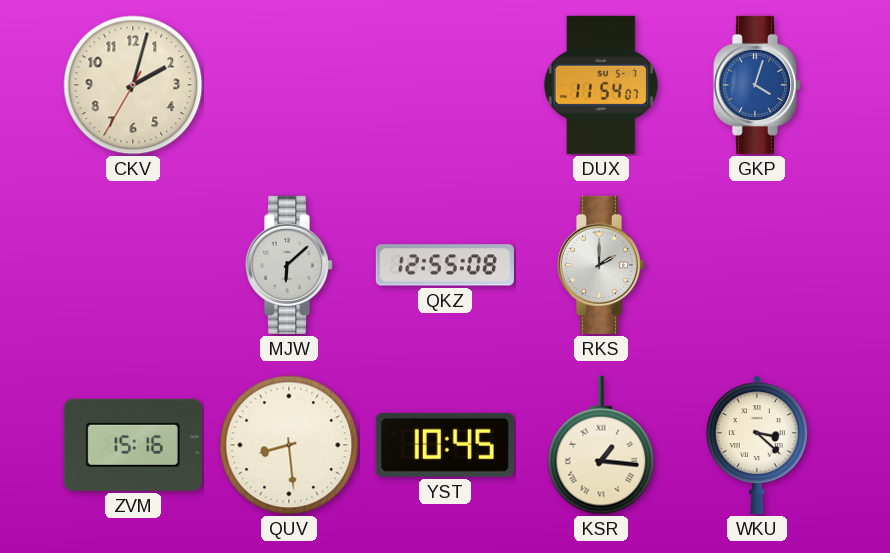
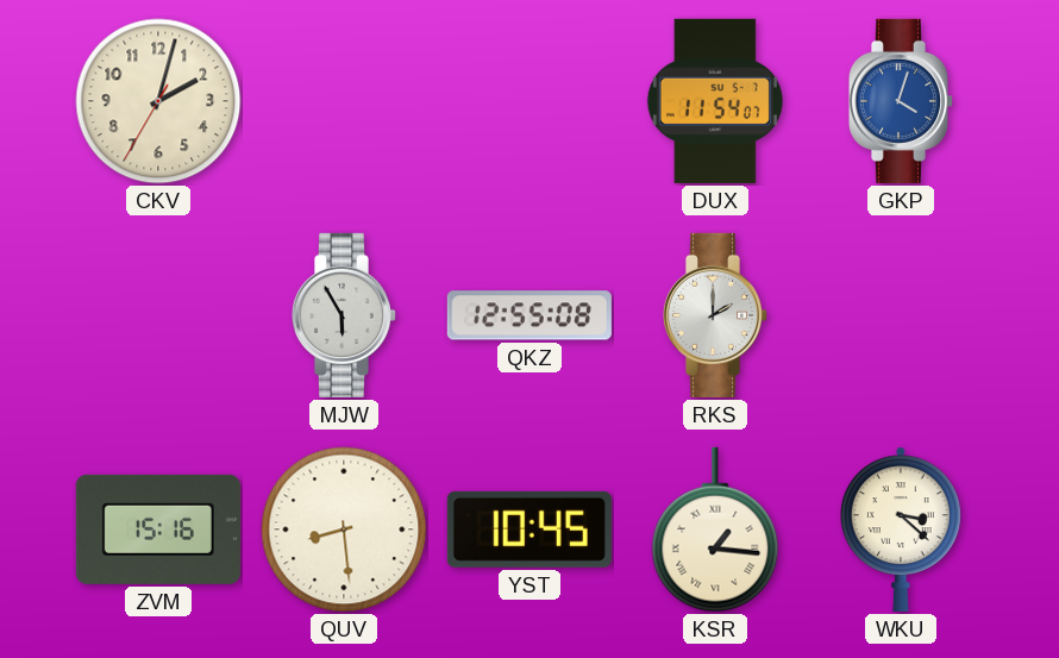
MJW: 6:08 -> 5:55
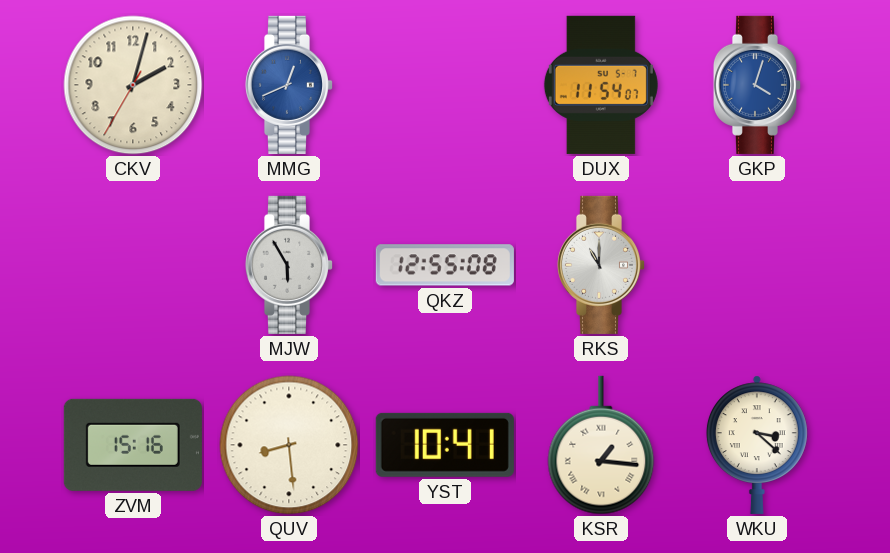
MMG: none -> 12:41
RKS: 2:00 -> 11:00
YST: 10:45 -> 10:41
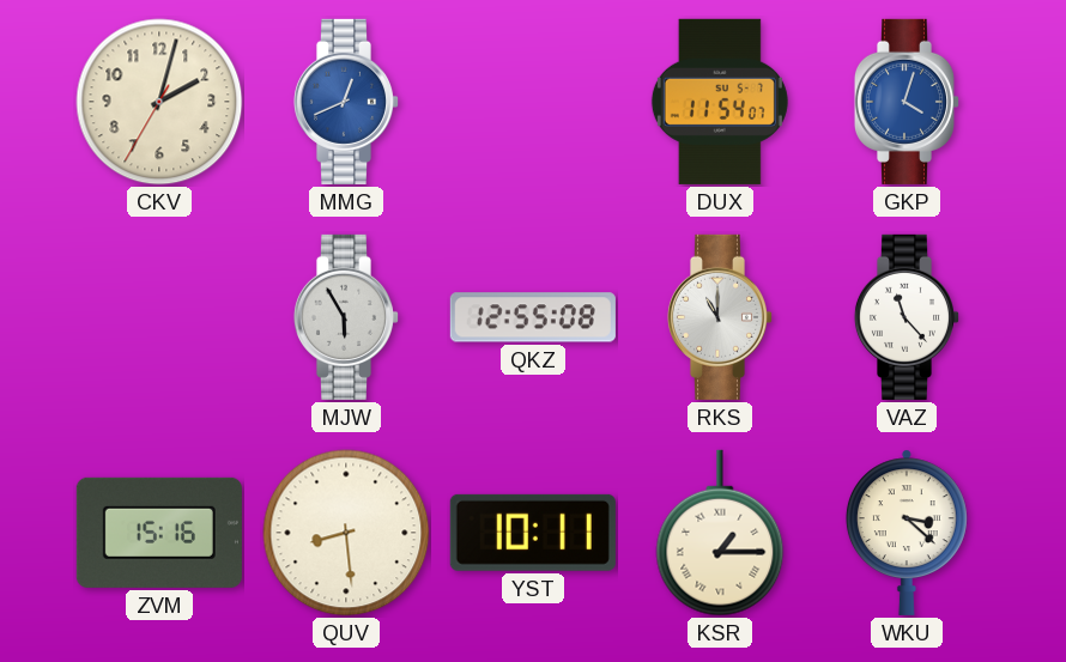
VAZ: none -> 11:23
YST: 10:41 -> 10:11
KSR: 1:16 -> 1:15
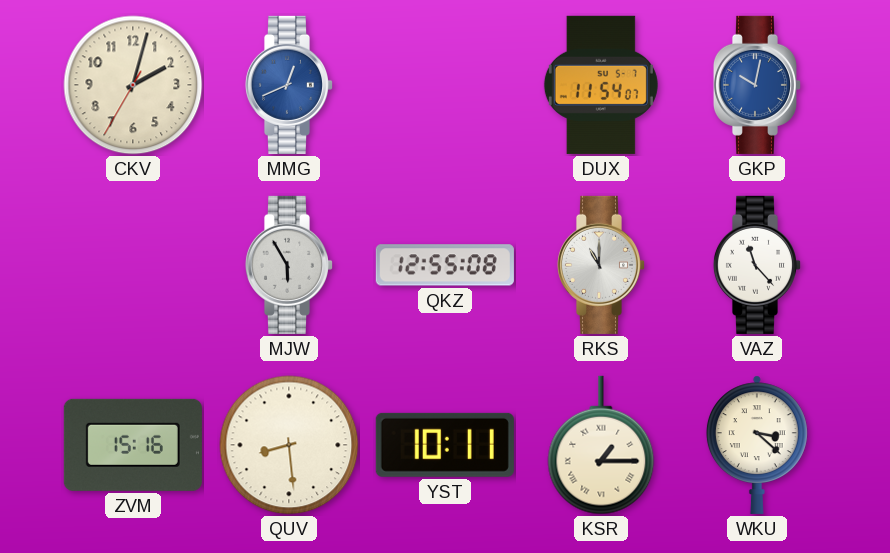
GKP: 4:03 -> 10:02
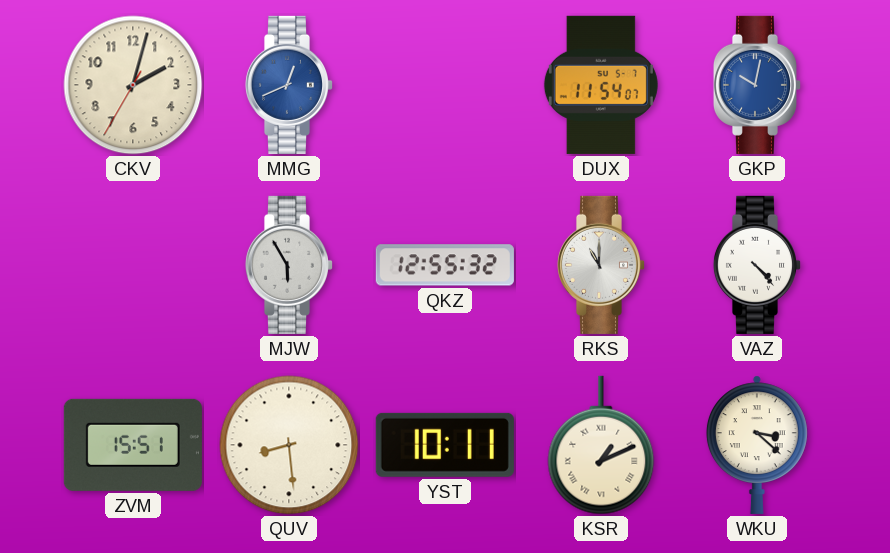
QKZ: 12:55:08 -> 12:55:32
VAZ: 11:23 -> 4:23
ZVM: 15:16 -> 15:51
KSR: 1:15 -> 1:11
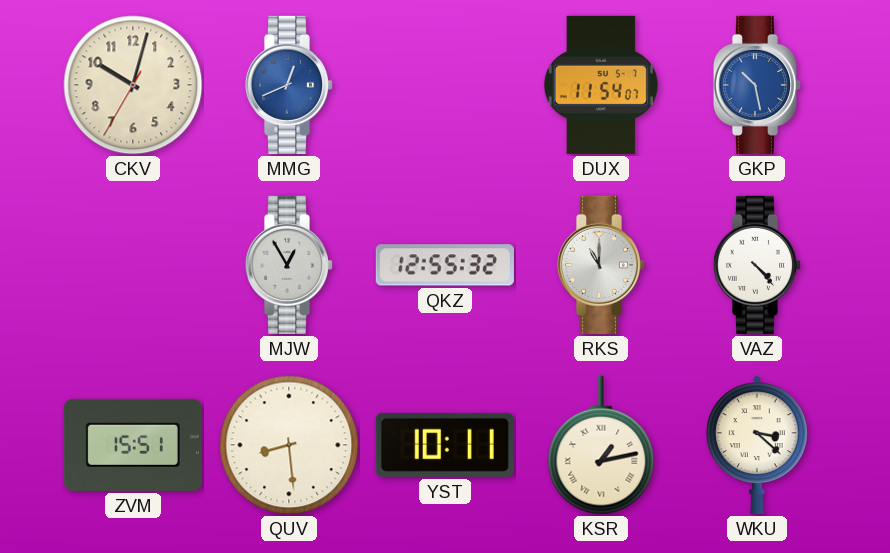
CKV: 2:02 -> 10:02
GKP: 10:02 -> 10:28
MJW: 5:55 -> 12:55
KSR: 1:11 -> 1:13
